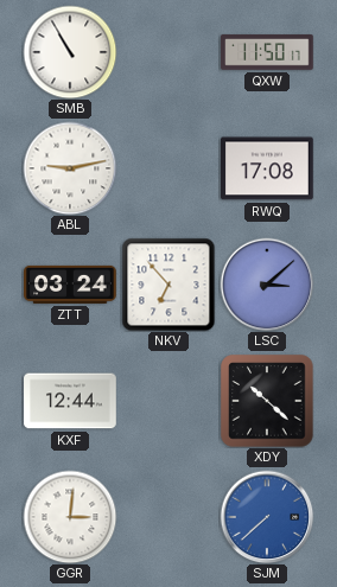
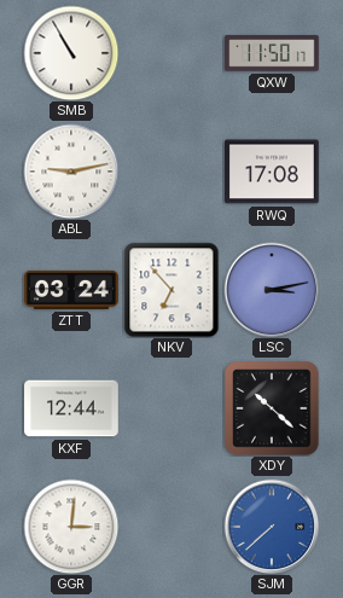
LSC: 3:08 -> 3:13
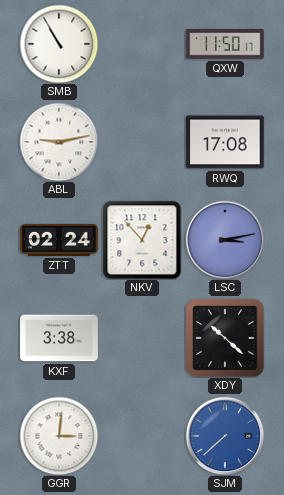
ZTT: 03:24 -> 02:24
NKV: 6:53 -> 12:53
KXF: 12:44 -> 3:38
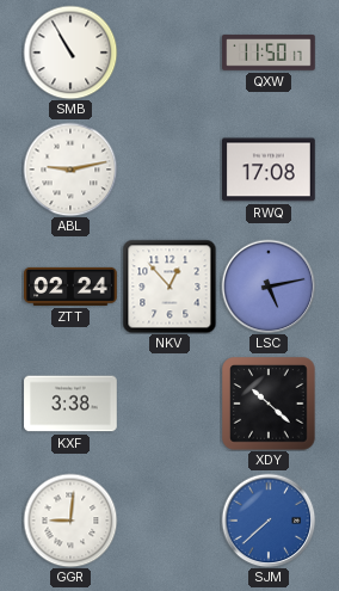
LSC: 3:13 -> 5:13
GGR: 3:01 -> 9:01
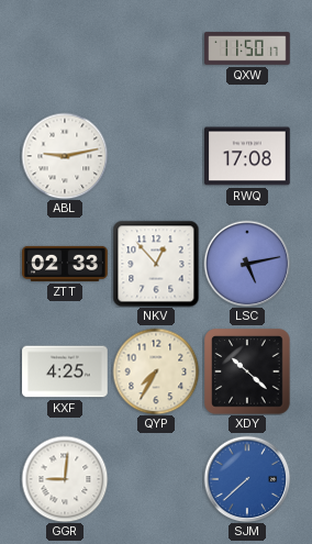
SMB: 10:55 -> none
ZTT: 02:24 -> 02:33
KXF: 3:38 -> 4:25
QYP: none -> 7:35
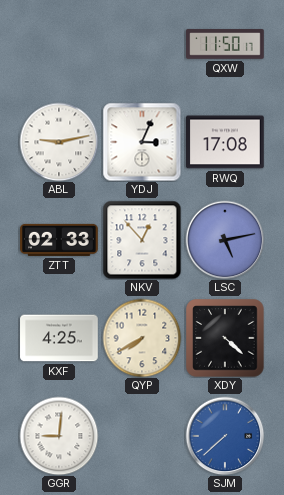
YDJ: none -> 3:04
QYP: 7:35 -> 7:40
XDY: 10:22 -> 4:22
